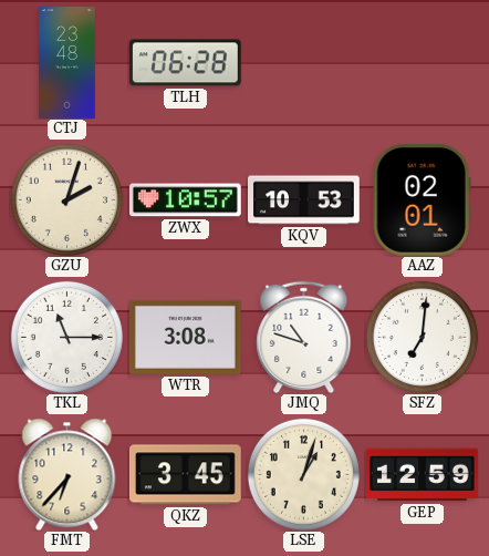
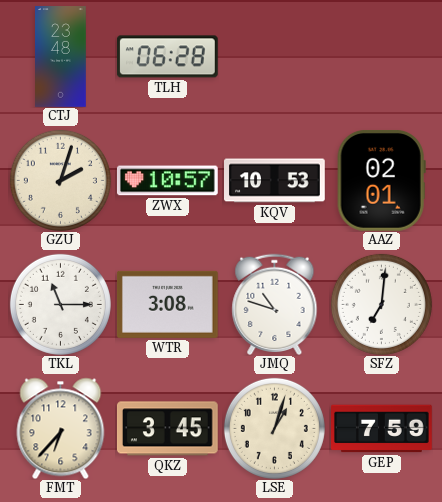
GEP: 12:59 -> 7:59
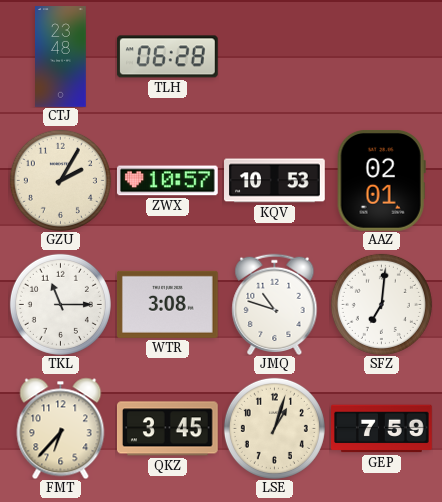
GZU: 2:03 -> 2:05
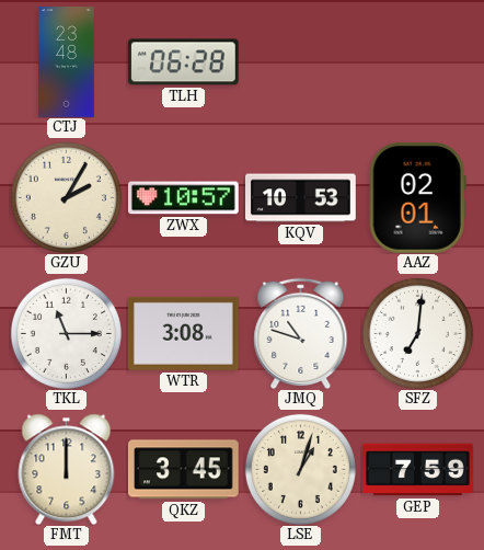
FMT: 6:37 -> 12:00
